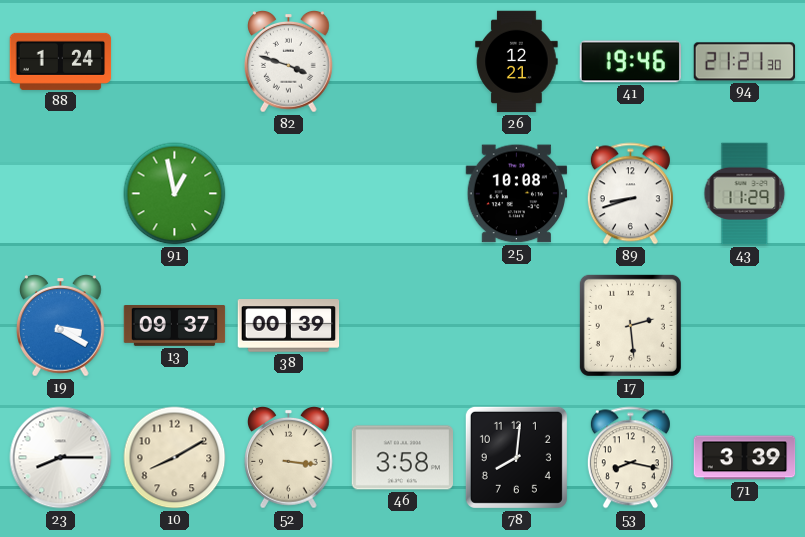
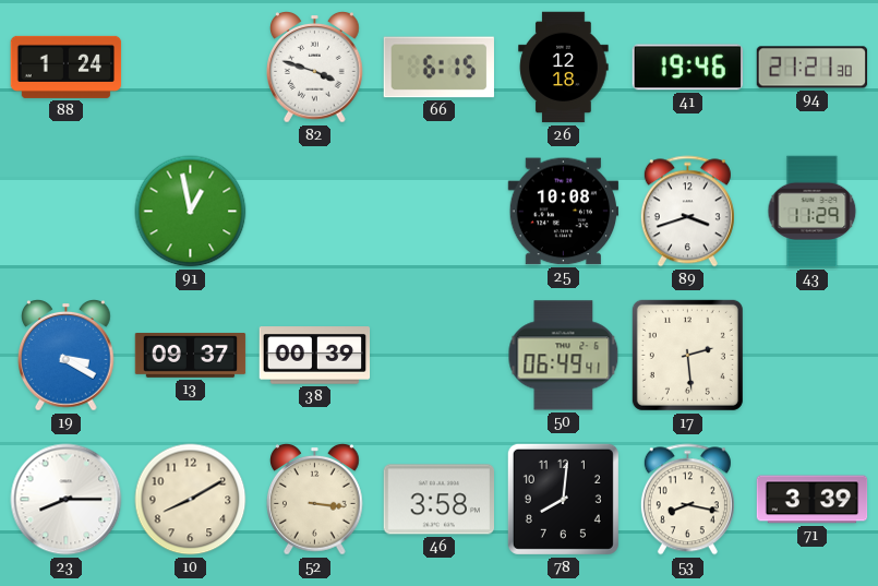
66: none -> 6:15
26: 12:21 -> 12:18
89: 8:42 -> 3:42
50: none -> 06:49
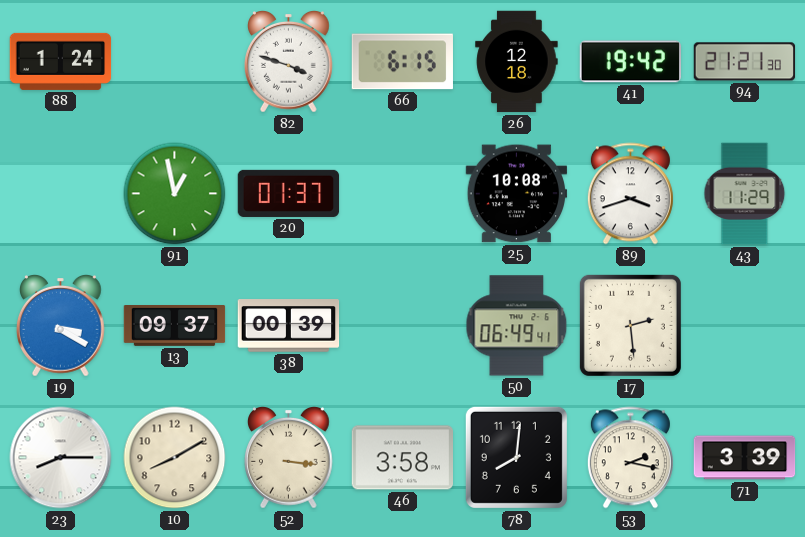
41: 19:46 -> 19:42
20: none -> 01:37
53: 8:17 -> 2:17
